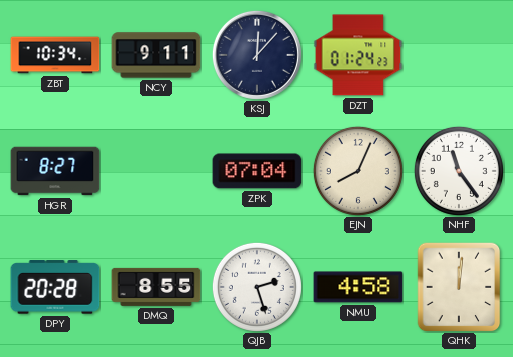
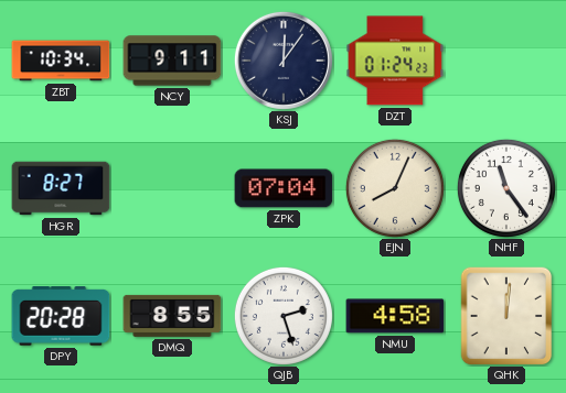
KSJ: 12:07 -> 12:06
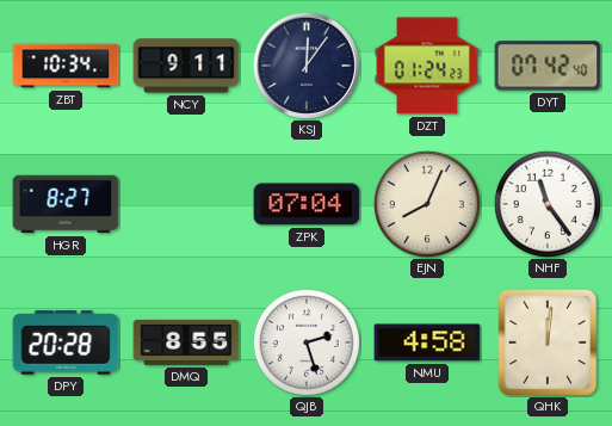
DYT: none -> 07:42
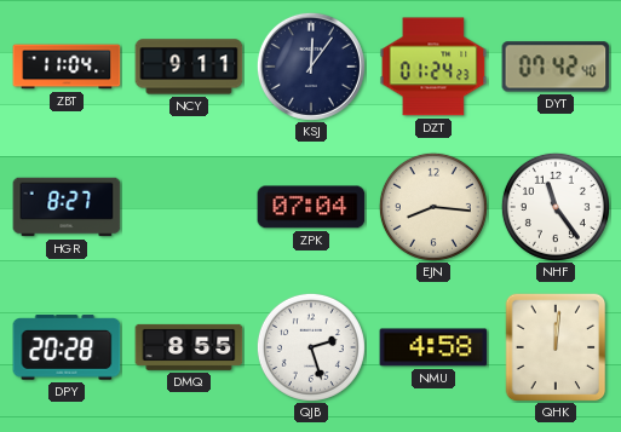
ZBT: 10:34 -> 11:04
EJN: 8:04 -> 8:16
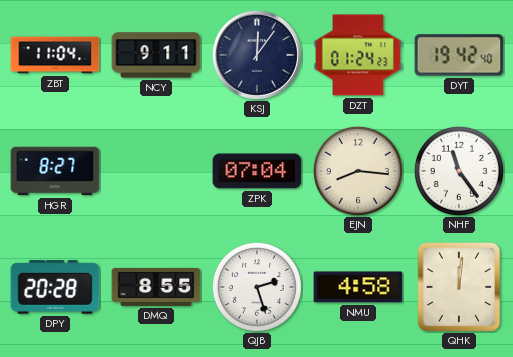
DYT: 07:42 -> 19:42
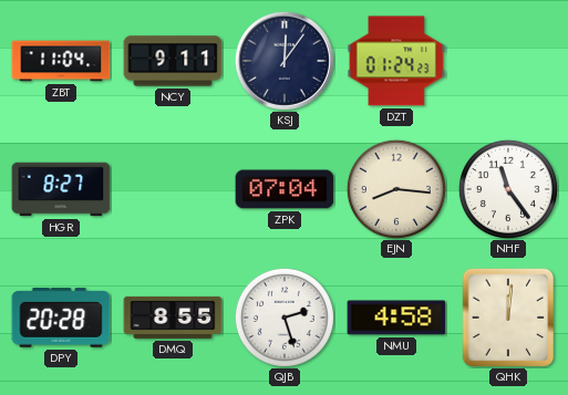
DYT: 19:42 -> none
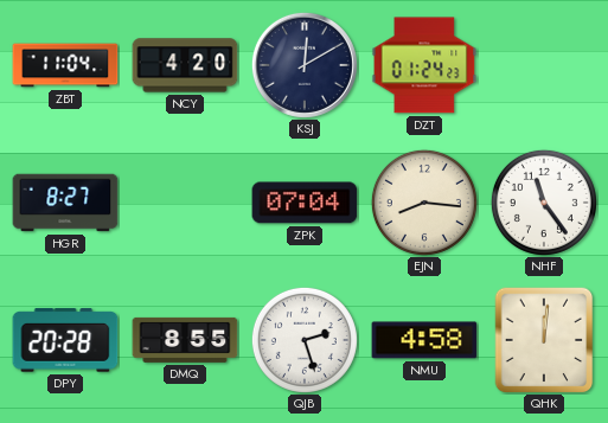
NCY: 9:11 -> 4:20
KSJ: 12:06 -> 12:10
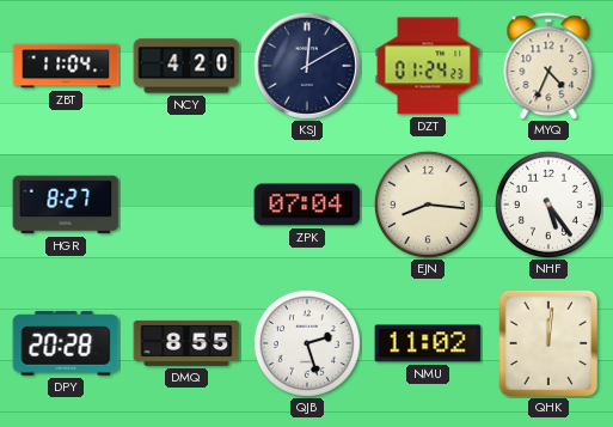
MYQ: none -> 4:34
NHF: 11:24 -> 5:24
NMU: 4:58 -> 11:02
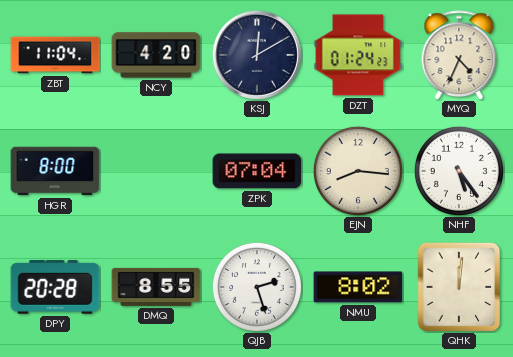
HGR: 8:27 -> 8:00
NMU: 11:02 -> 8:02
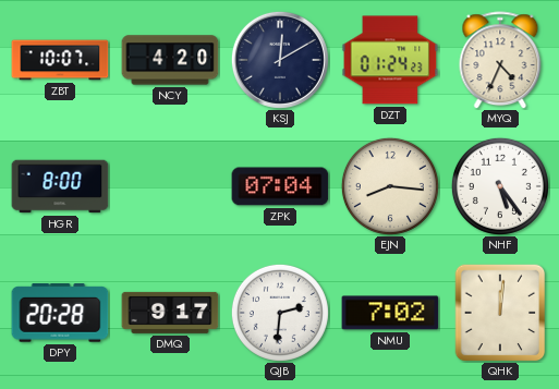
ZBT: 11:04 -> 10:07
DMQ: 8:55 -> 9:17
QJB: 2:27 -> 2:31
NMU: 8:02 -> 7:02
